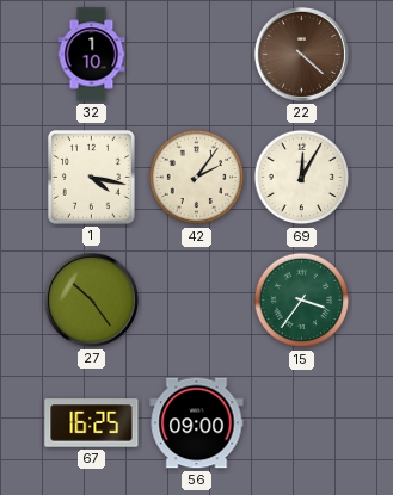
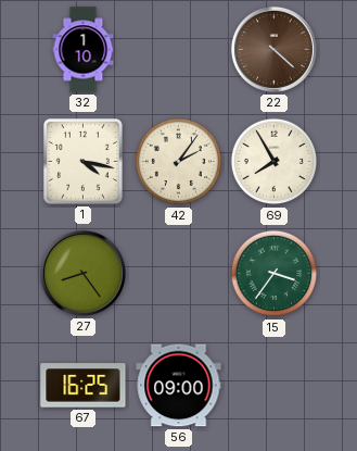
69: 12:05 -> 7:55
27: 10:24 -> 8:24
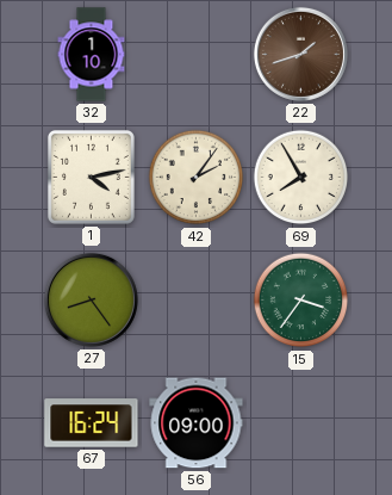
22: 4:22 -> 1:42
1: 4:17 -> 4:13
67: 16:25 -> 16:24
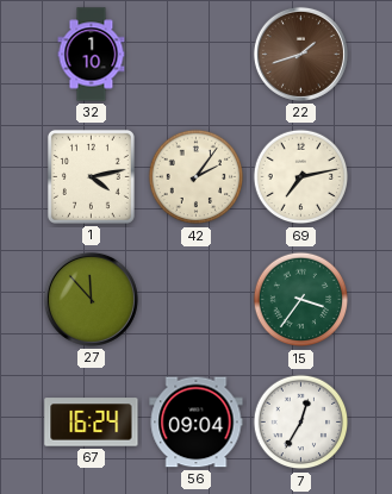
69: 7:55 -> 7:13
27: 8:24 -> 11:53
56: 09:00 -> 09:04
7: none -> 12:35
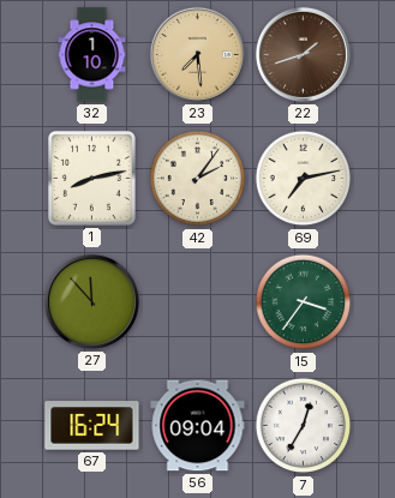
23: none -> 7:29
1: 4:13 -> 8:13
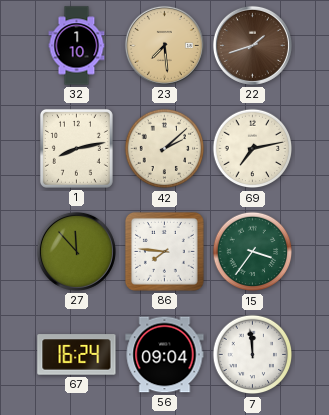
42: 2:06 -> 2:08
86: none -> 7:46
7: 12:35 -> 11:59
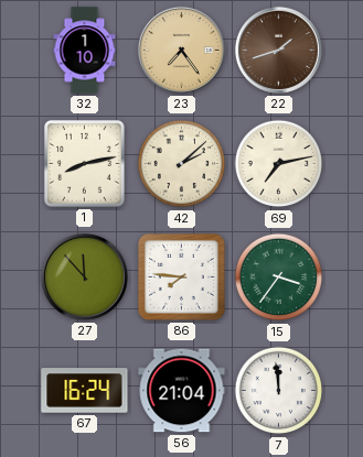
23: 7:29 -> 7:24
56: 09:04 -> 21:04
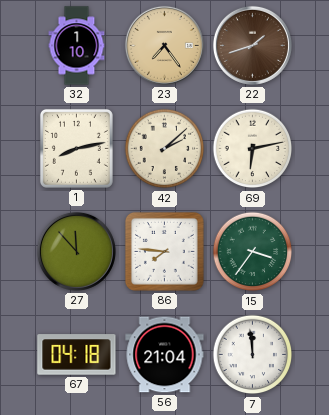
69: 7:13 -> 6:13
67: 16:24 -> 04:18
